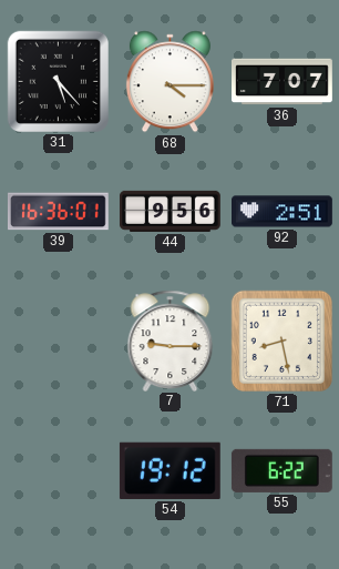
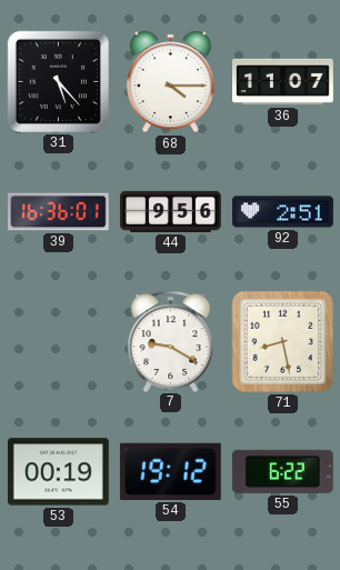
36: 7:07 -> 11:07
7: 9:15 -> 9:20
53: none -> 00:19
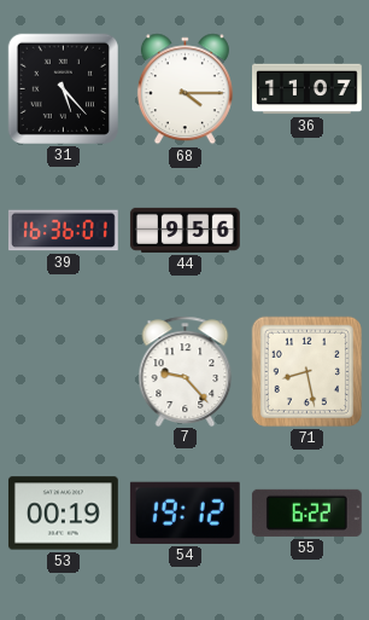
92: 2:51 -> none
7: 9:20 -> 9:23
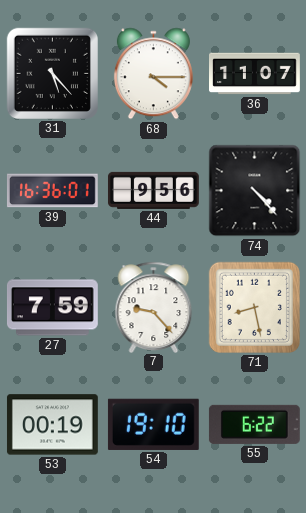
74: none -> 4:23
27: none -> 7:59
54: 19:12 -> 19:10
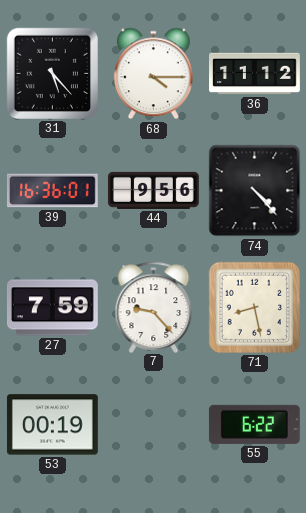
36: 11:07 -> 11:12
54: 19:10 -> none
